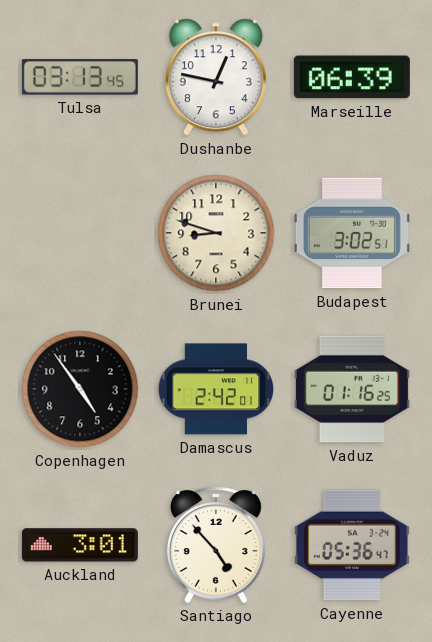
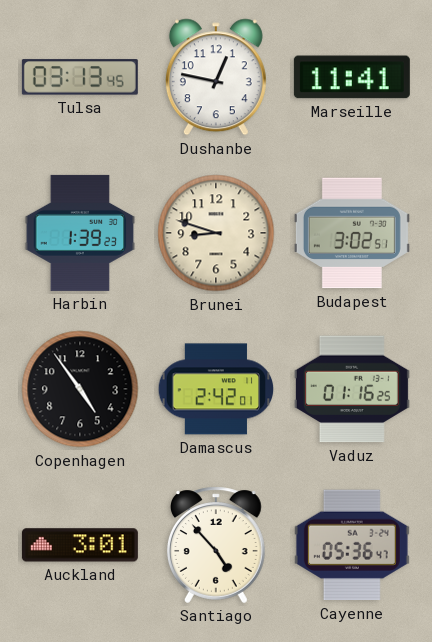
Marseille: 06:39 -> 11:41
Harbin: none -> 1:39
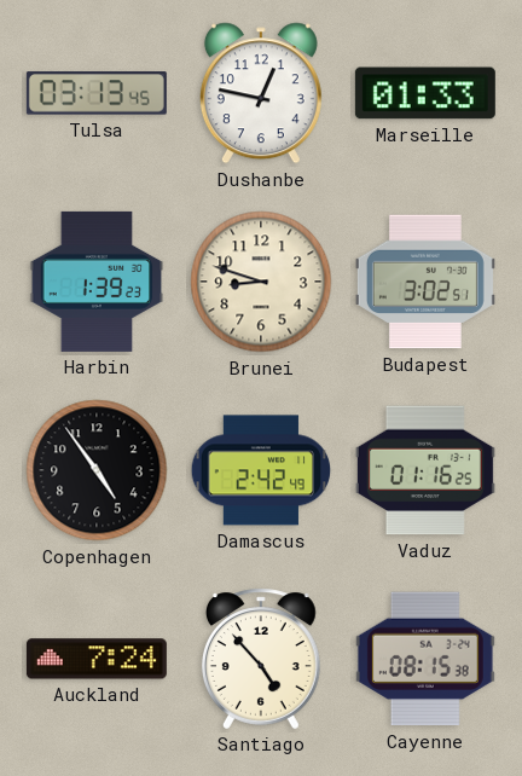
Marseille: 11:41 -> 01:33
Damascus: 2:42:01 -> 2:42:49
Auckland: 3:01 -> 7:24
Cayenne: 05:36 -> 08:15
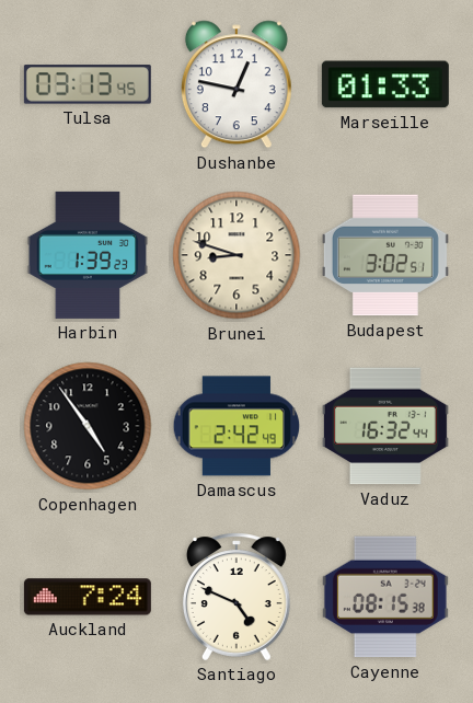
Vaduz: 01:16 -> 16:32
Santiago: 4:53 -> 4:49
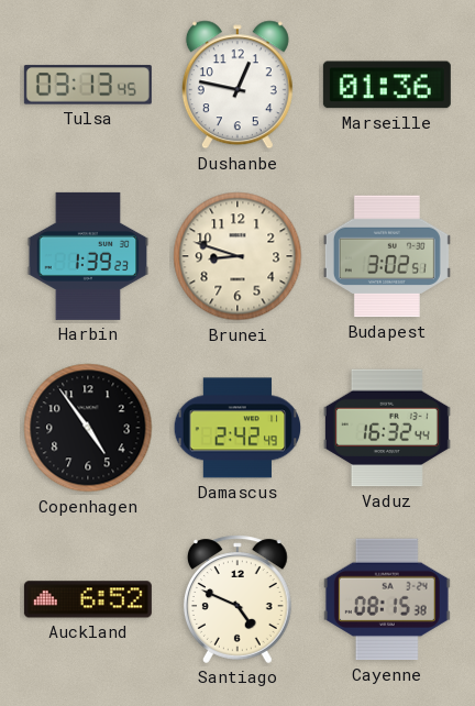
Marseille: 01:33 -> 01:36
Auckland: 7:24 -> 6:52
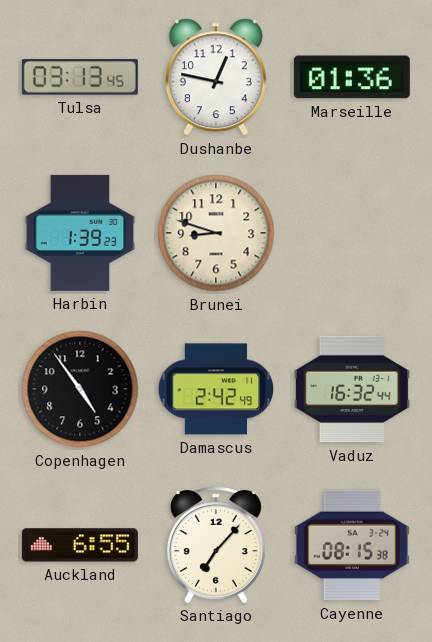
Budapest: 3:02 -> none
Auckland: 6:52 -> 6:55
Santiago: 4:49 -> 7:07
